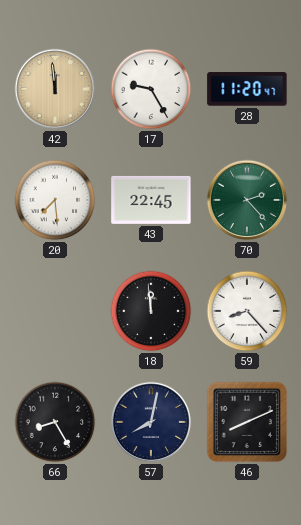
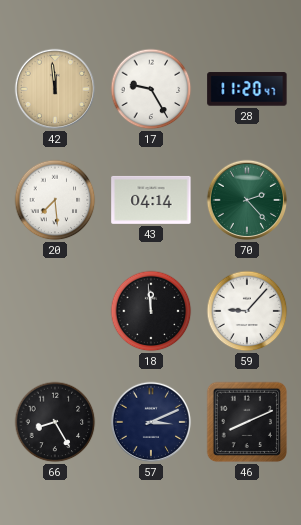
43: 22:45 -> 04:14
59: 8:23 -> 9:07
57: 8:02 -> 3:11
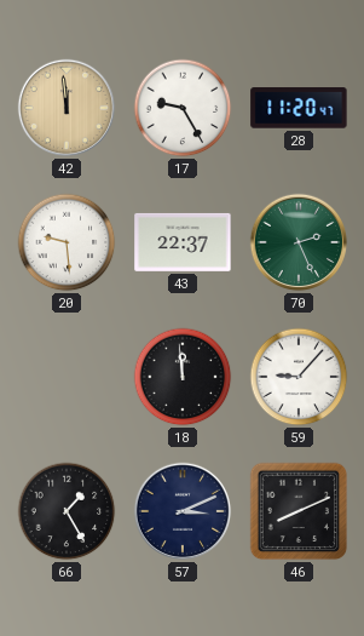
20: 7:29 -> 9:29
43: 04:14 -> 22:37
70: 2:23 -> 2:26
66: 8:25 -> 1:25
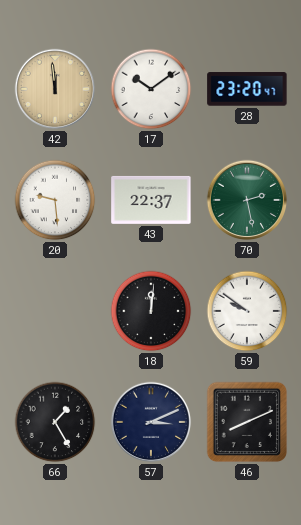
17: 9:25 -> 10:09
28: 11:20 -> 23:20
70: 2:26 -> 2:28
18: 11:59 -> 12:01
59: 9:07 -> 9:51
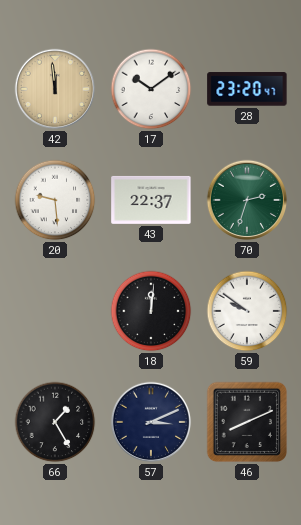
70: 2:28 -> 2:33
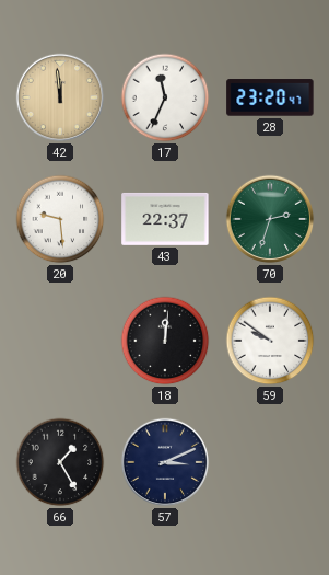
17: 10:09 -> 11:34
46: 8:11 -> none
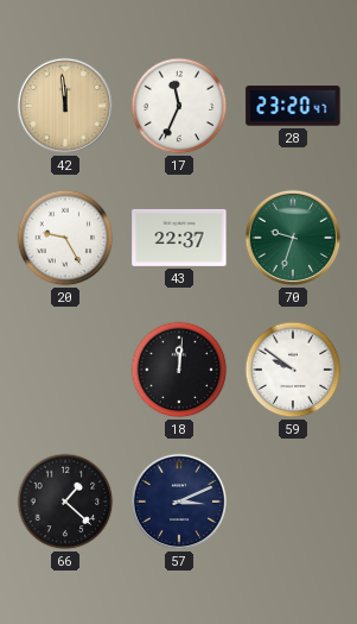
20: 9:29 -> 9:25
70: 2:33 -> 9:33
66: 1:25 -> 1:22
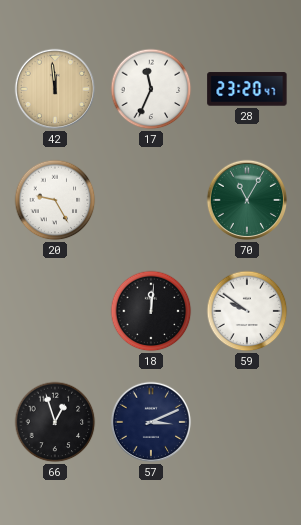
43: 22:37 -> none
70: 9:33 -> 11:05
66: 1:22 -> 12:57
